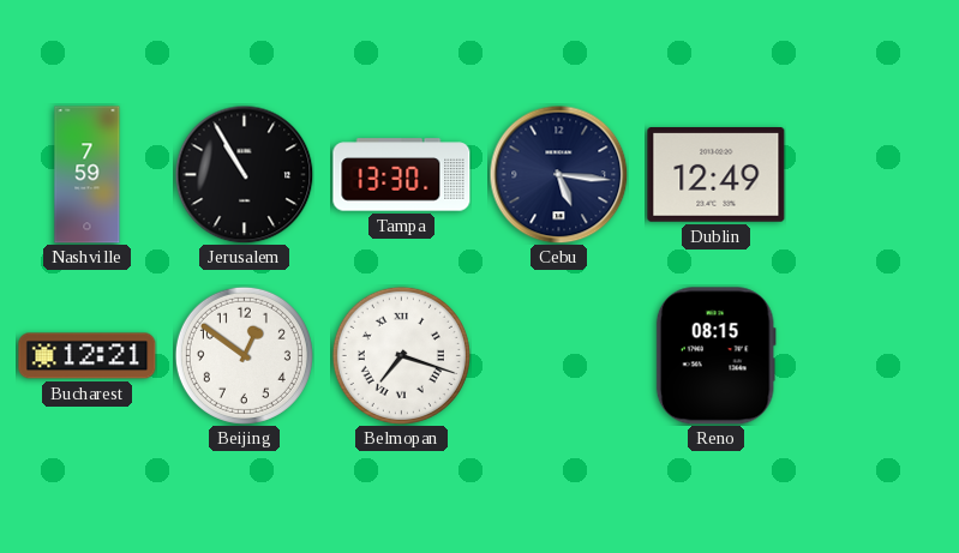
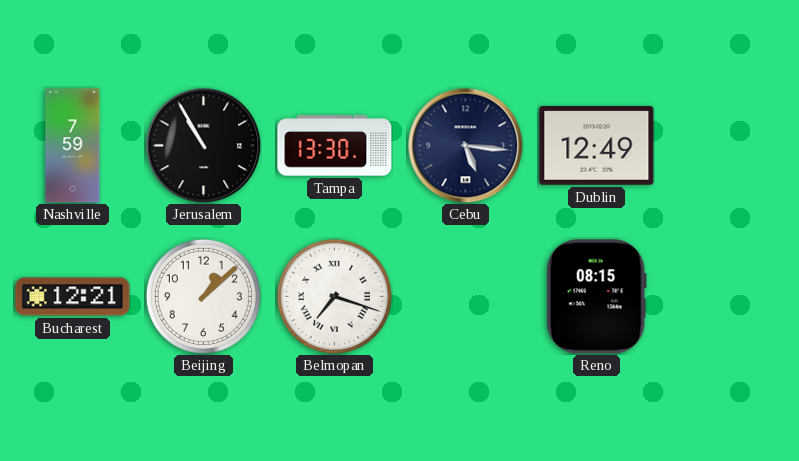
Beijing: 12:51 -> 1:08
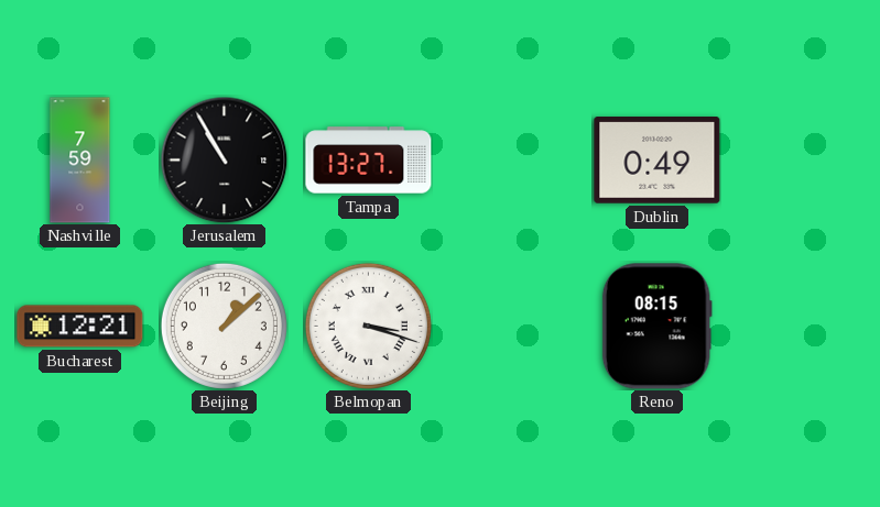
Tampa: 13:30 -> 13:27
Cebu: 5:16 -> none
Dublin: 12:49 -> 0:49
Belmopan: 7:18 -> 3:18
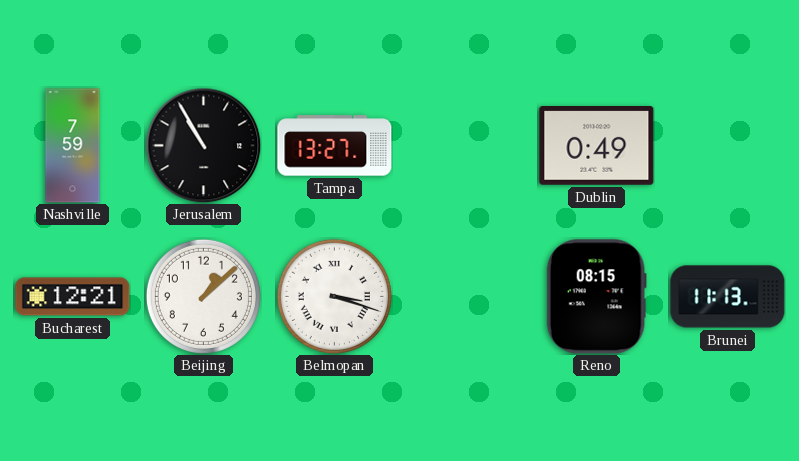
Brunei: none -> 11:13
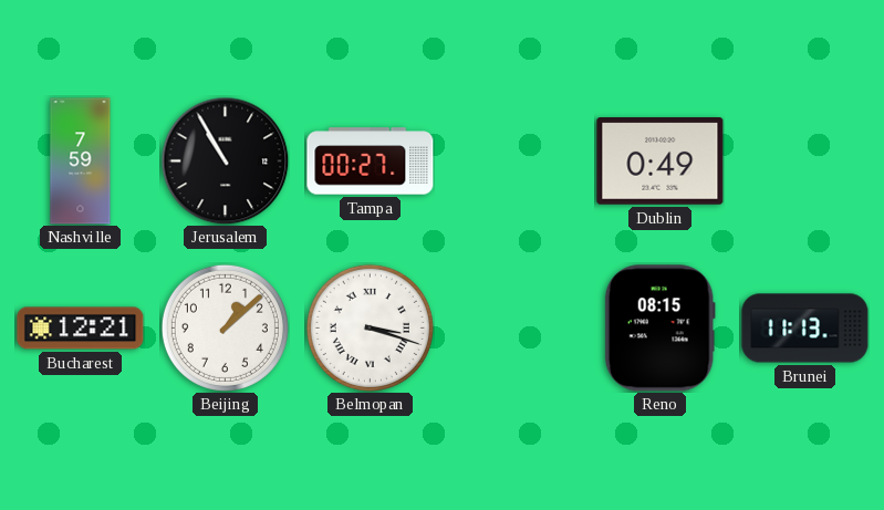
Tampa: 13:27 -> 00:27
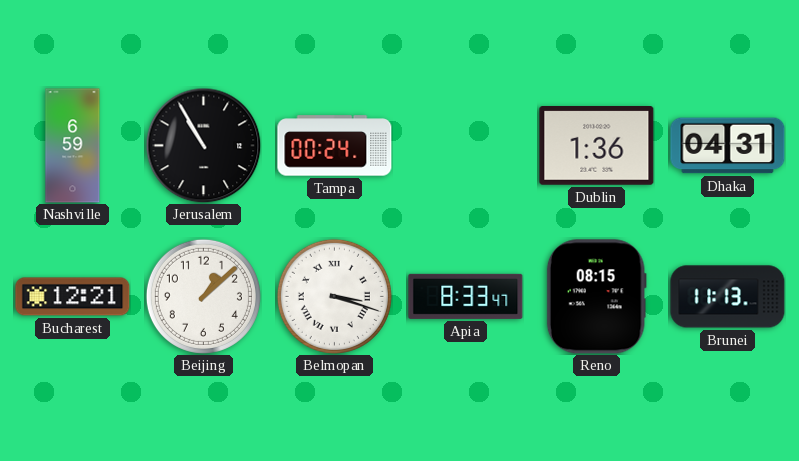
Nashville: 7:59 -> 6:59
Tampa: 00:27 -> 00:24
Dublin: 0:49 -> 1:36
Dhaka: none -> 04:31
Apia: none -> 8:33
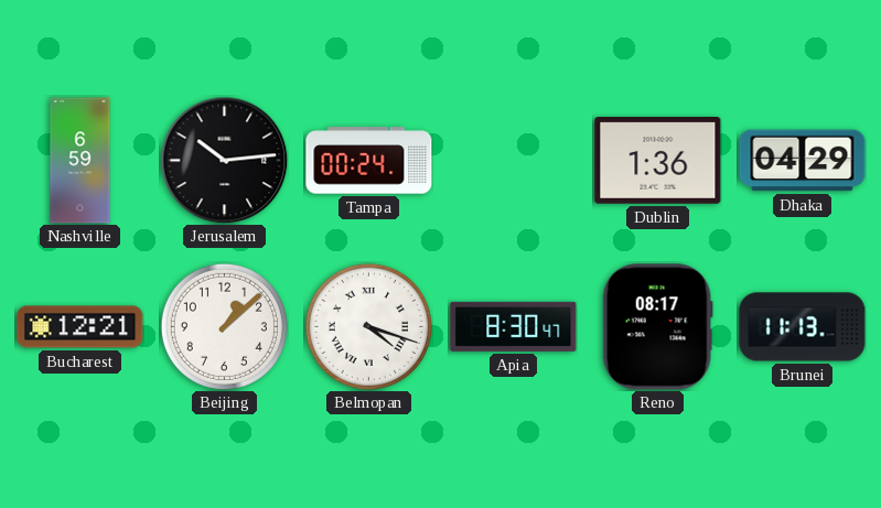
Jerusalem: 10:55 -> 10:14
Dhaka: 04:31 -> 04:29
Belmopan: 3:18 -> 4:18
Apia: 8:33 -> 8:30
Reno: 08:15 -> 08:17
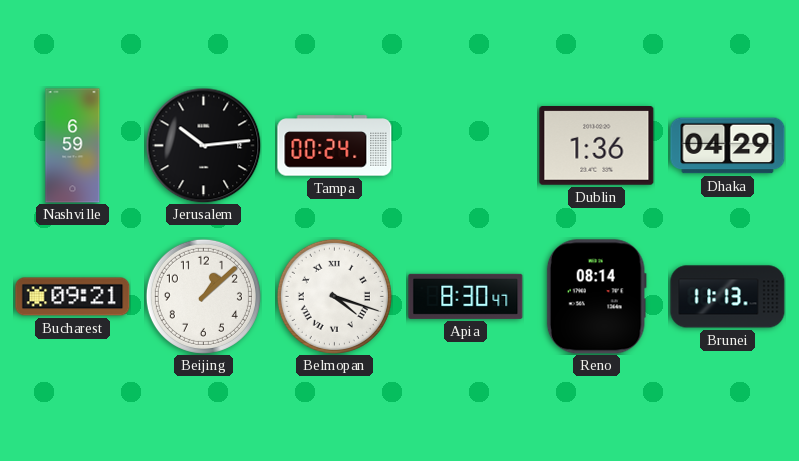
Bucharest: 12:21 -> 09:21
Reno: 08:17 -> 08:14
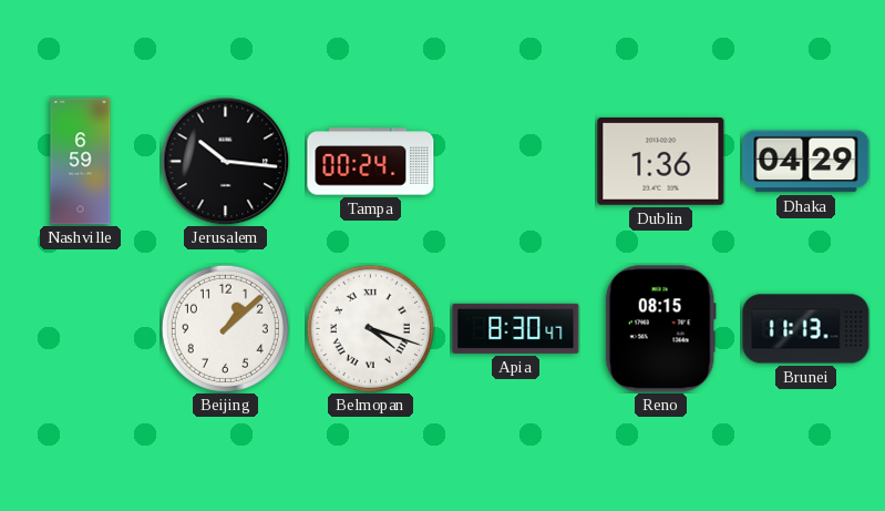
Jerusalem: 10:14 -> 10:16
Bucharest: 09:21 -> none
Reno: 08:14 -> 08:15
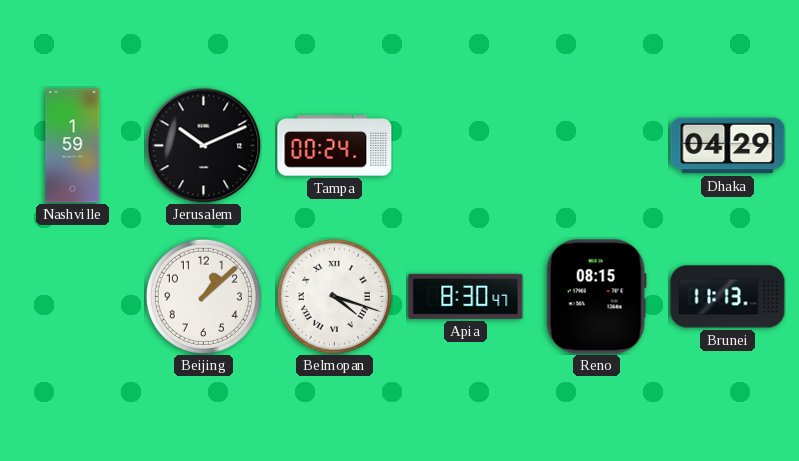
Nashville: 6:59 -> 1:59
Jerusalem: 10:16 -> 10:11
Dublin: 1:36 -> none
